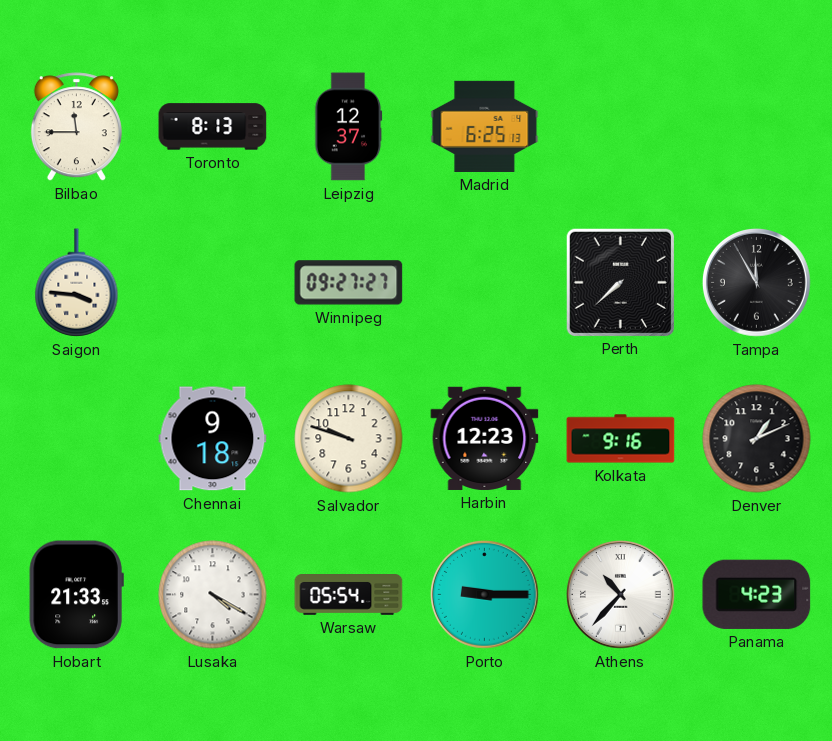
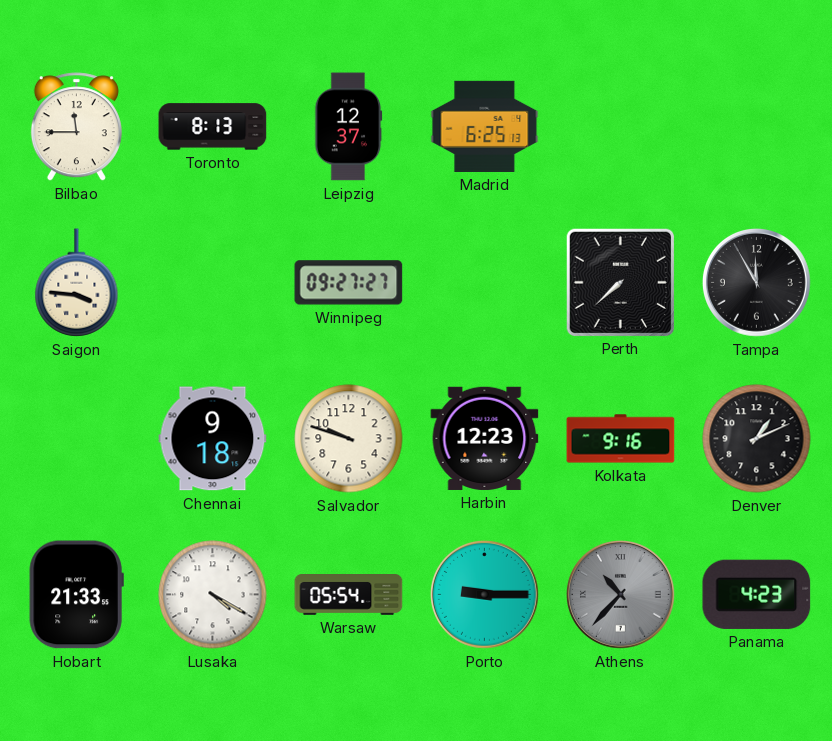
Athens dial: white -> grey
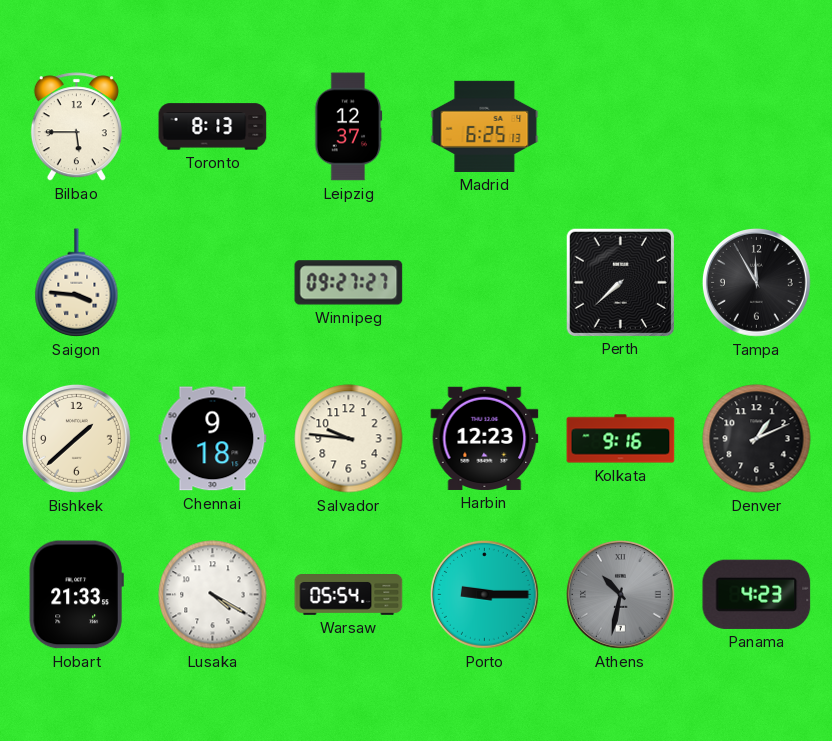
Bilbao: 11:45 -> 5:45
Bishkek: none -> 1:38
Salvador: 9:48 -> 9:46
Athens: 10:37 -> 10:32
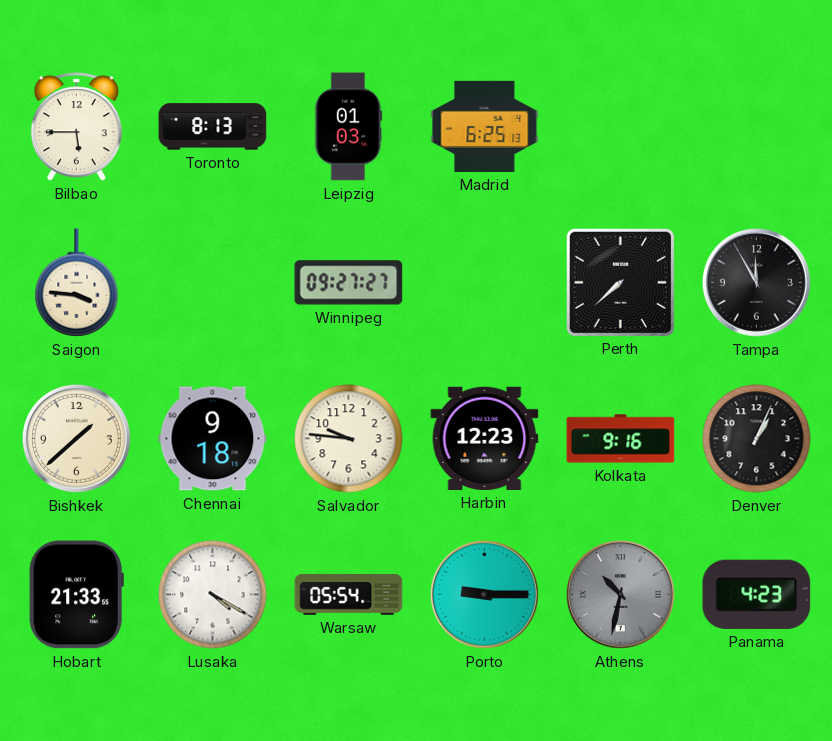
Leipzig: 12:37 -> 01:03
Denver: 1:11 -> 1:04
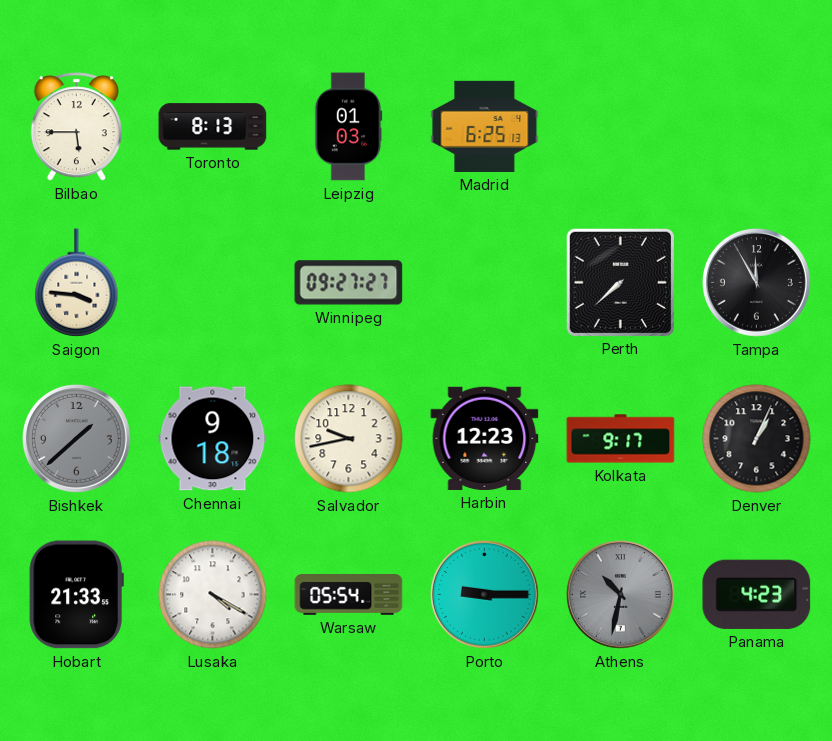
Bishkek dial: cream -> grey
Salvador: 9:46 -> 9:43
Kolkata: 9:16 -> 9:17
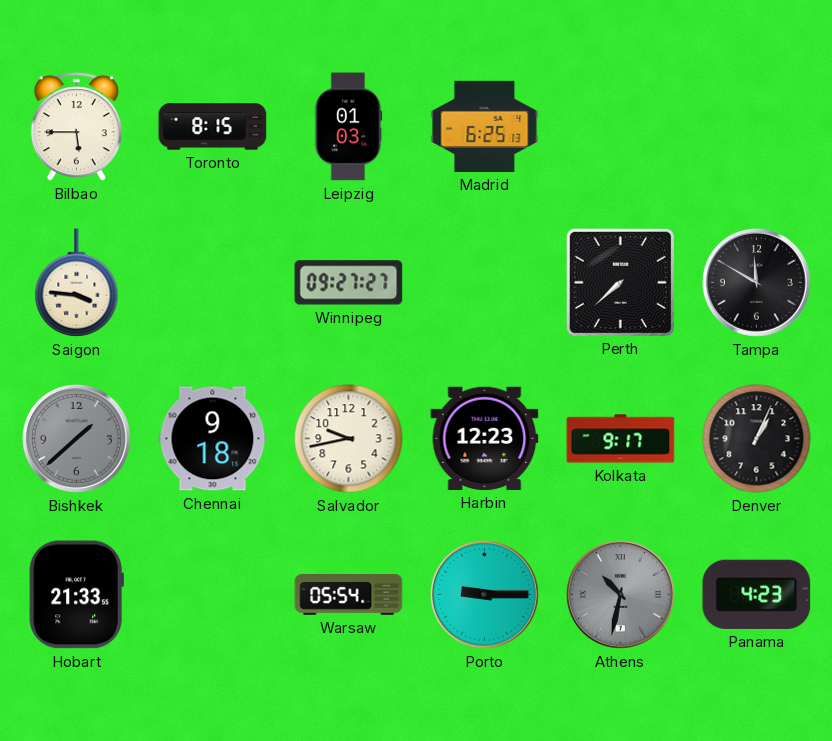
Toronto: 8:13 -> 8:15
Tampa: 11:55 -> 11:50
Lusaka: 4:20 -> none
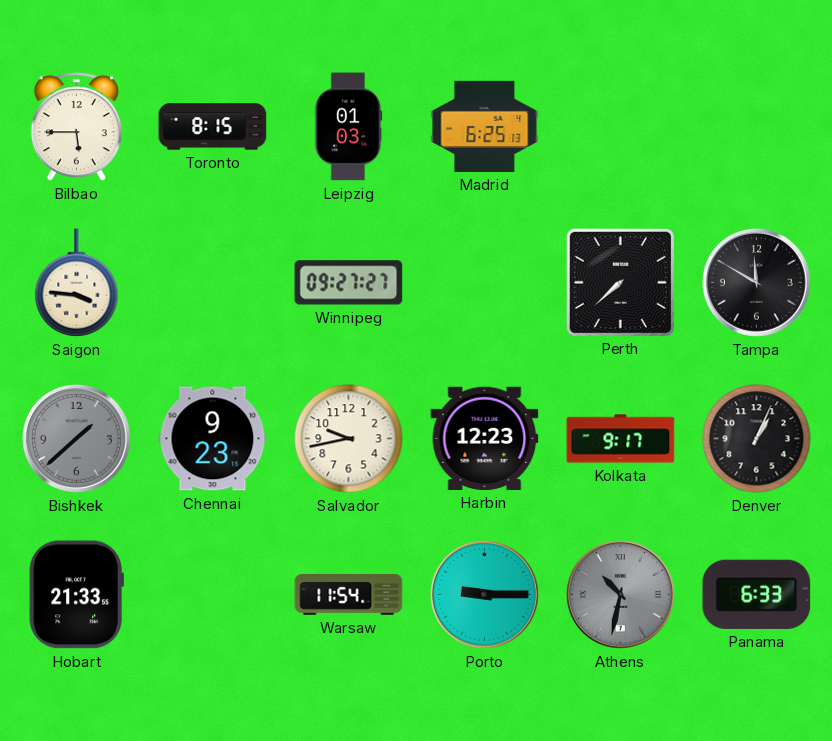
Chennai: 9:18 -> 9:23
Warsaw: 05:54 -> 11:54
Panama: 4:23 -> 6:33
